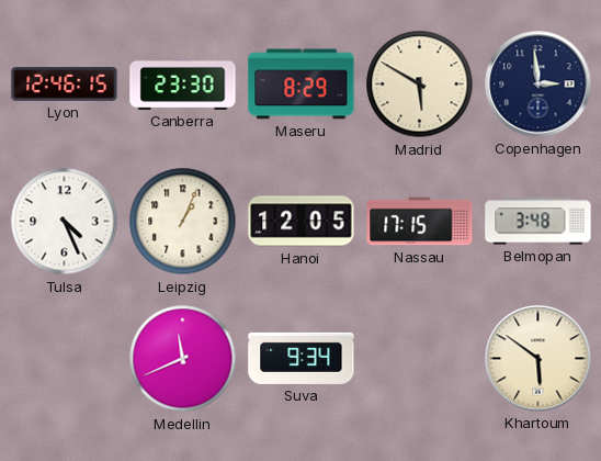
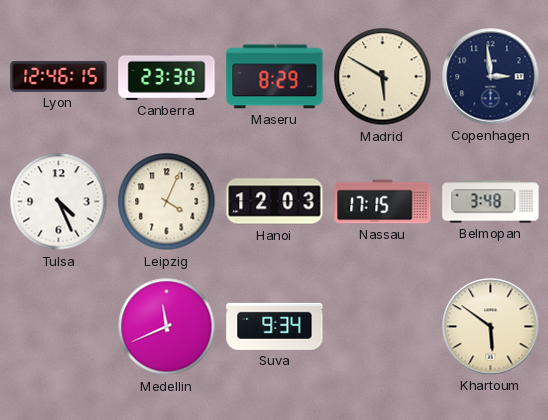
Leipzig: 1:04 -> 4:04
Hanoi: 12:05 -> 12:03
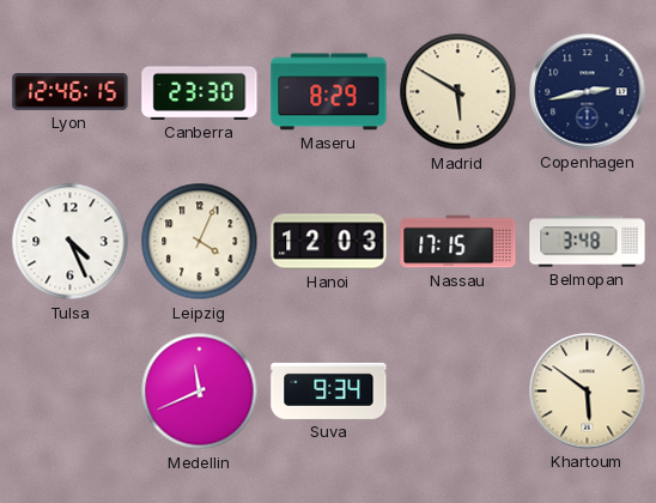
Copenhagen: 2:59 -> 2:43
